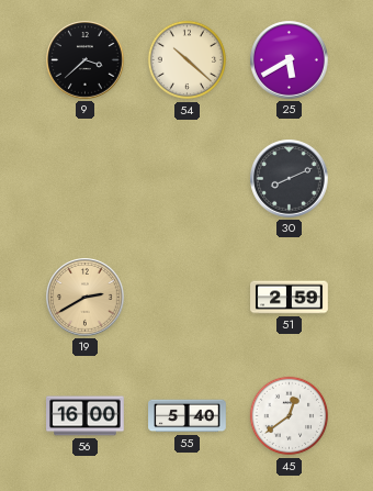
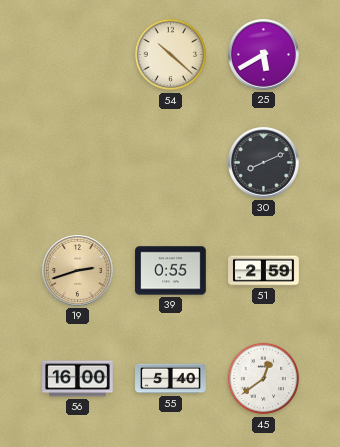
9: 3:38 -> none
19: 2:40 -> 2:42
39: none -> 0:55
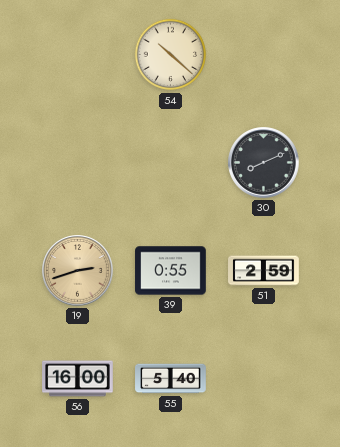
25: 5:40 -> none
45: 12:39 -> none
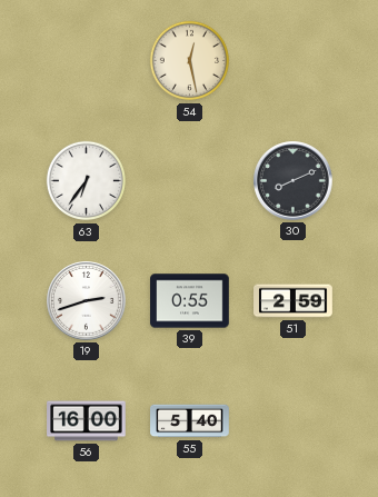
54: 10:22 -> 12:28
63: none -> 6:36
19 dial: champagne -> white
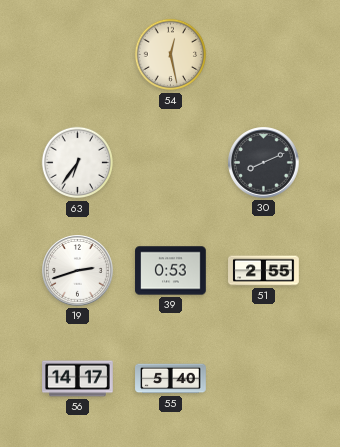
39: 0:55 -> 0:53
51: 2:59 -> 2:55
56: 16:00 -> 14:17
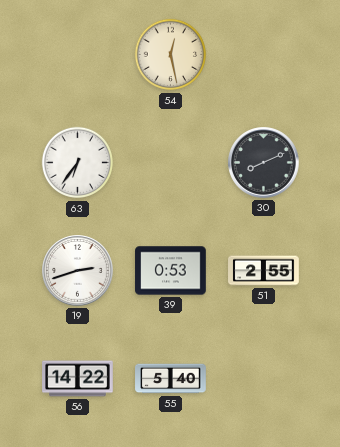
56: 14:17 -> 14:22
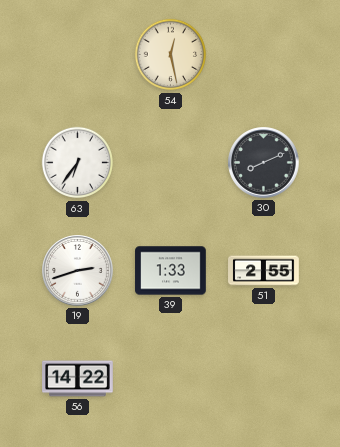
39: 0:53 -> 1:33
55: 5:40 -> none
